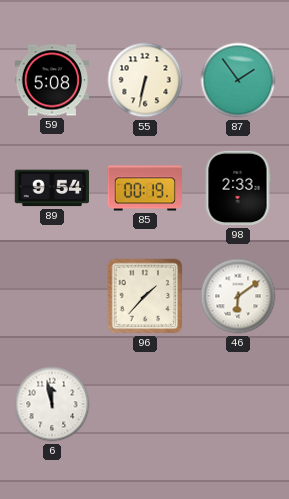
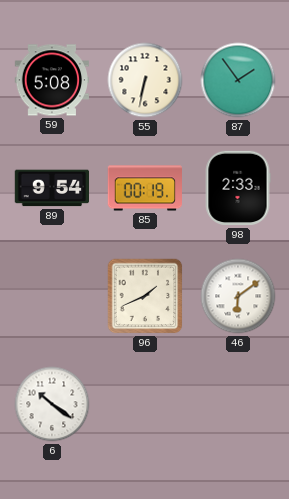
96: 1:37 -> 1:41
6: 11:58 -> 10:21
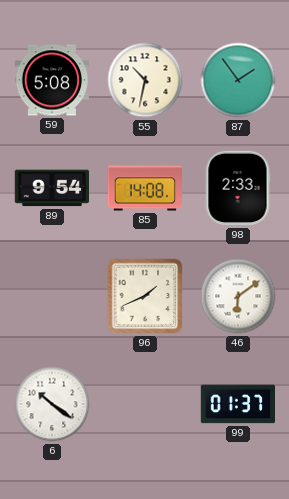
55: 6:32 -> 10:32
85: 00:19 -> 14:08
99: none -> 01:37
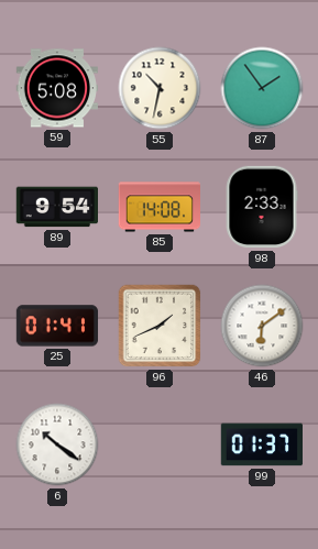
25: none -> 01:41
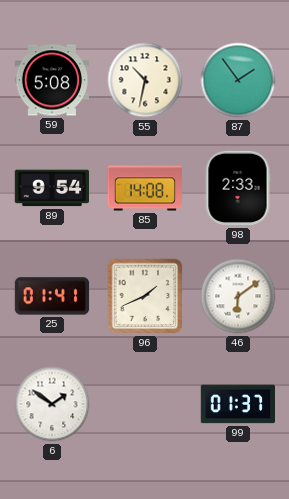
6: 10:21 -> 1:51
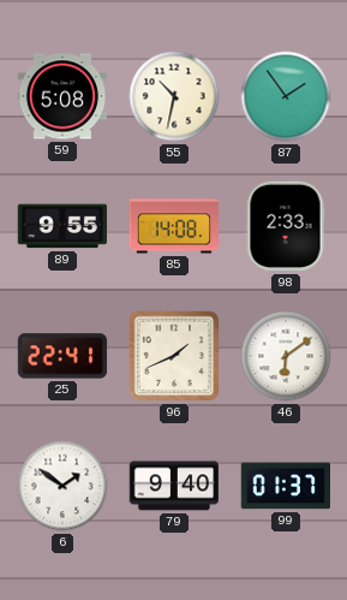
89: 9:54 -> 9:55
25: 01:41 -> 22:41
79: none -> 9:40
